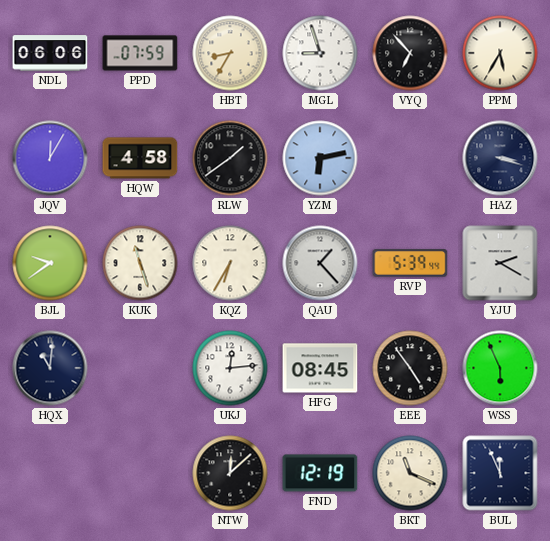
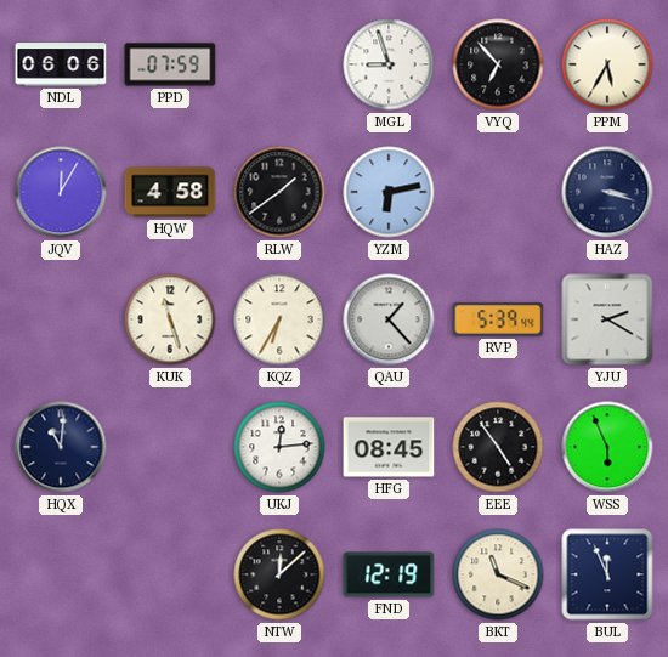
HBT: 8:35 -> none
BJL: 9:39 -> none
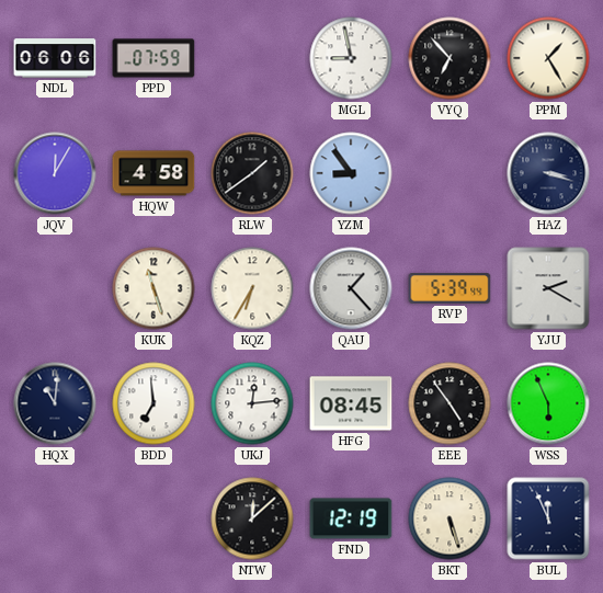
MGL: 8:57 -> 8:58
PPM: 5:35 -> 1:25
YZM: 6:13 -> 8:54
BDD: none -> 6:59
BKT: 11:19 -> 5:27
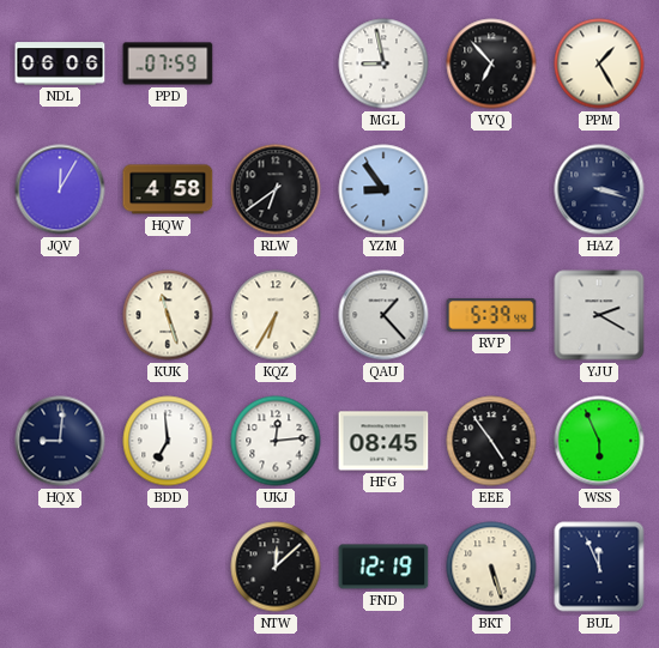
RLW: 1:39 -> 6:39
HQX: 11:01 -> 9:01
